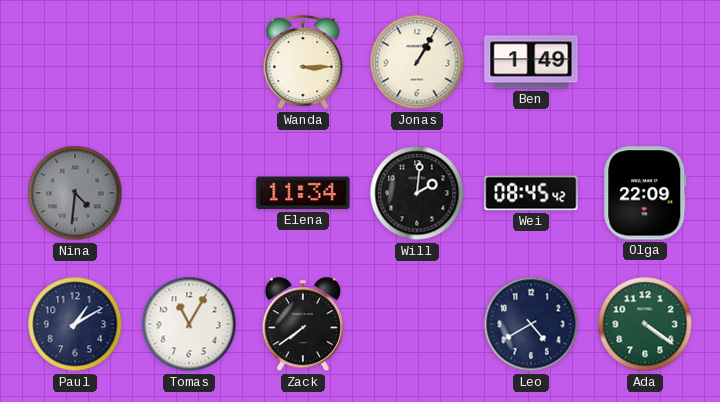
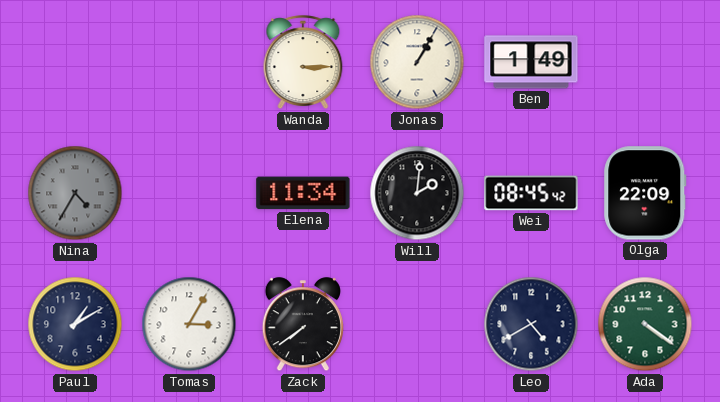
Nina: 4:31 -> 4:35
Tomas: 11:05 -> 3:05
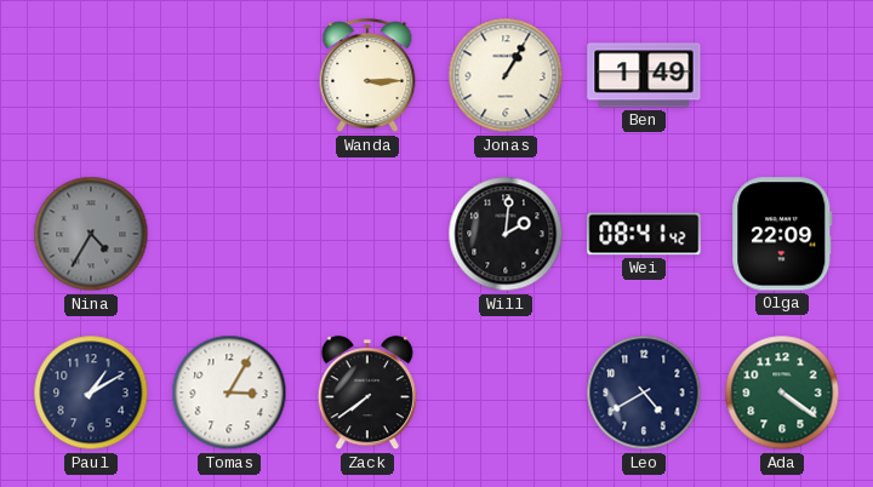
Elena: 11:34 -> none
Wei: 08:45 -> 08:41
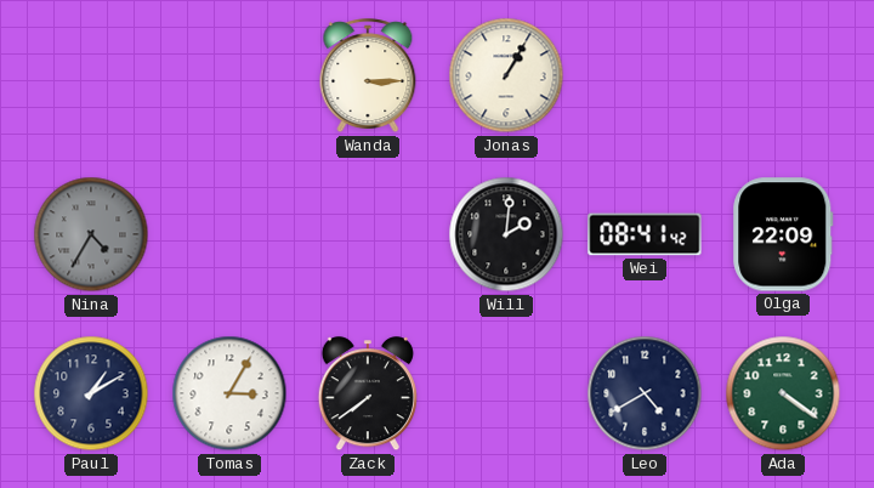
Ben: 1:49 -> none
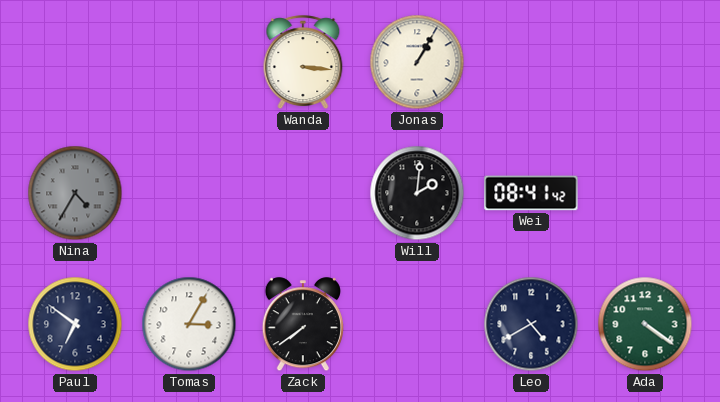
Wanda: 3:15 -> 3:16
Olga: 22:09 -> none
Paul: 1:10 -> 6:51
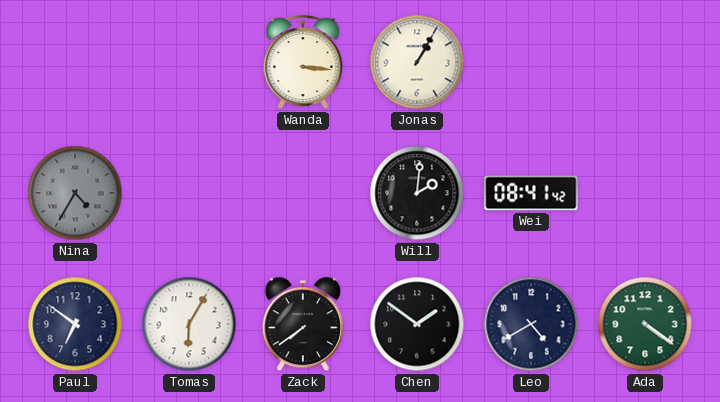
Tomas: 3:05 -> 6:05
Chen: none -> 1:51
